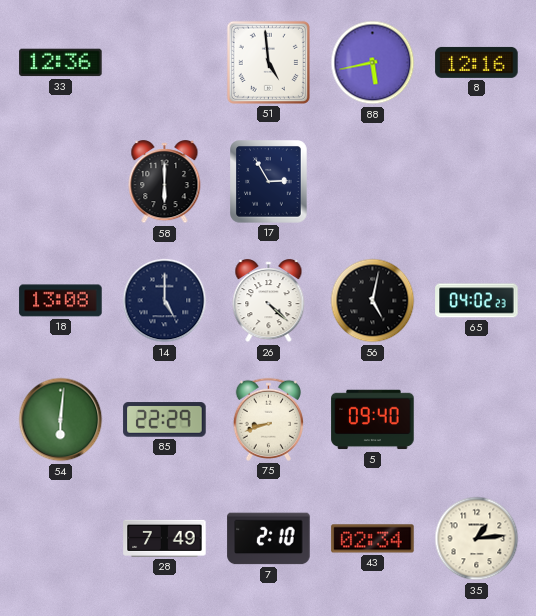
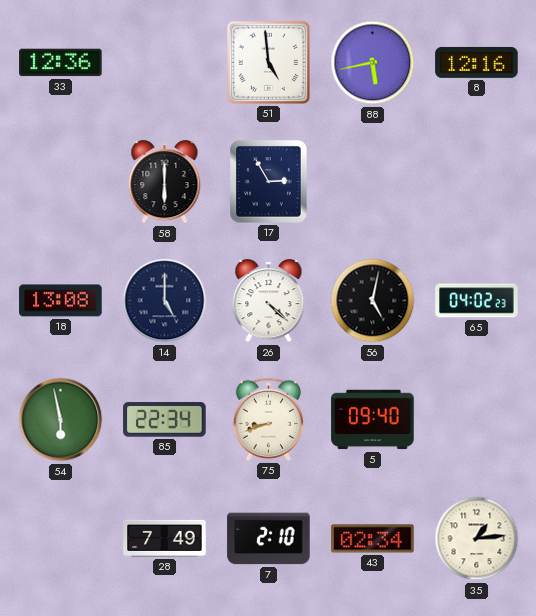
54: 6:01 -> 5:58
85: 22:29 -> 22:34
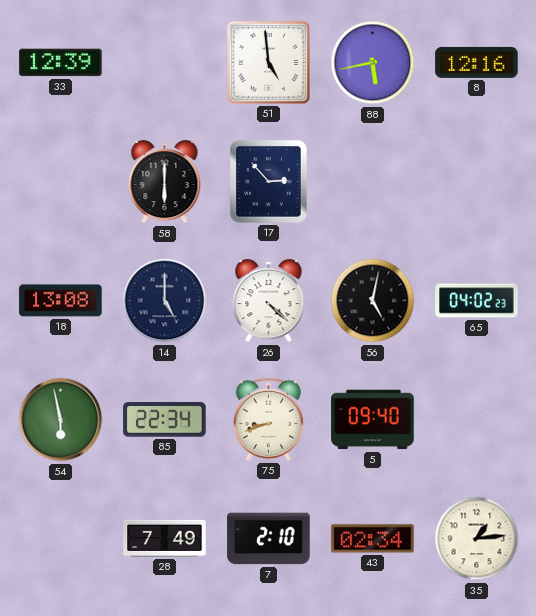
33: 12:36 -> 12:39
17: 2:55 -> 2:53
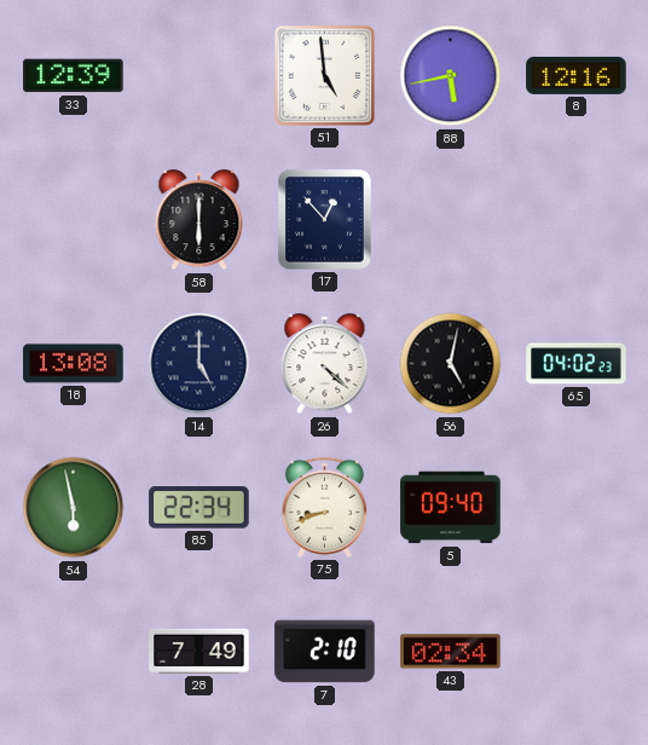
17: 2:53 -> 12:53
35: 1:14 -> none
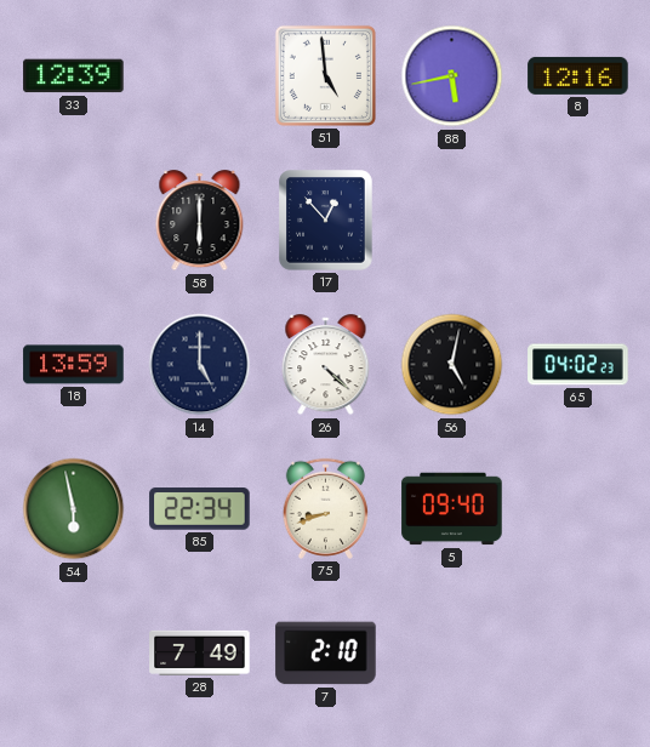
18: 13:08 -> 13:59
43: 02:34 -> none
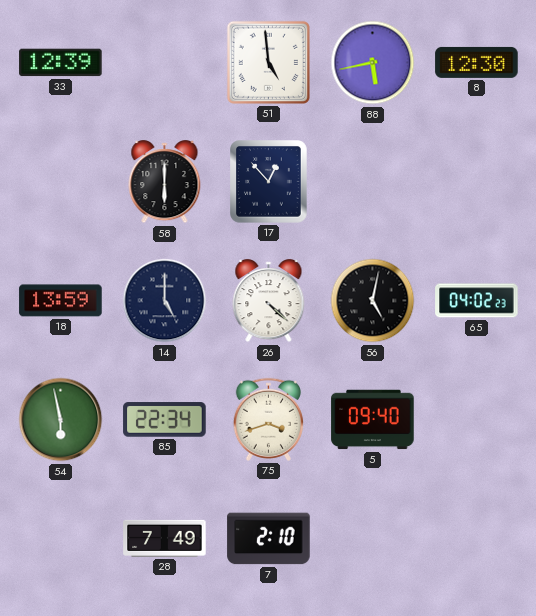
8: 12:16 -> 12:30
75: 8:42 -> 3:42
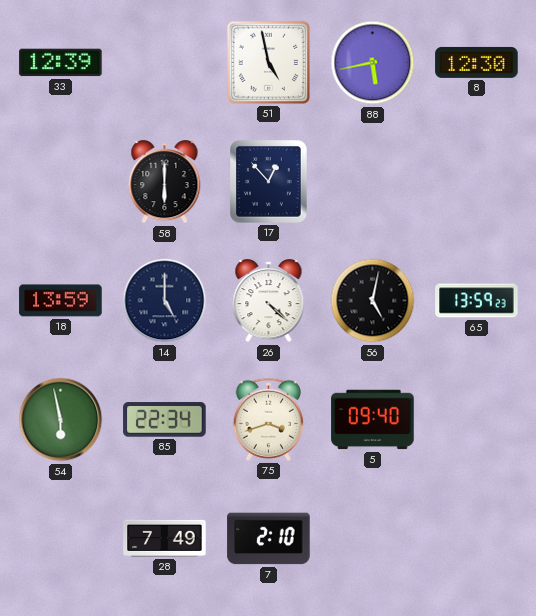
51: 4:59 -> 4:58
65: 04:02 -> 13:59
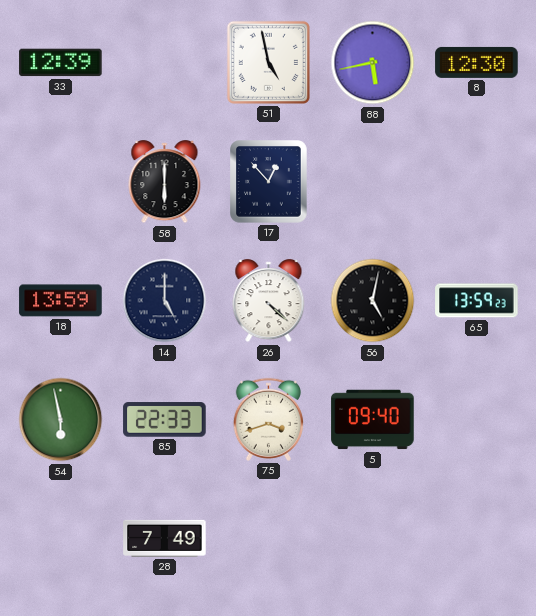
85: 22:34 -> 22:33
7: 2:10 -> none
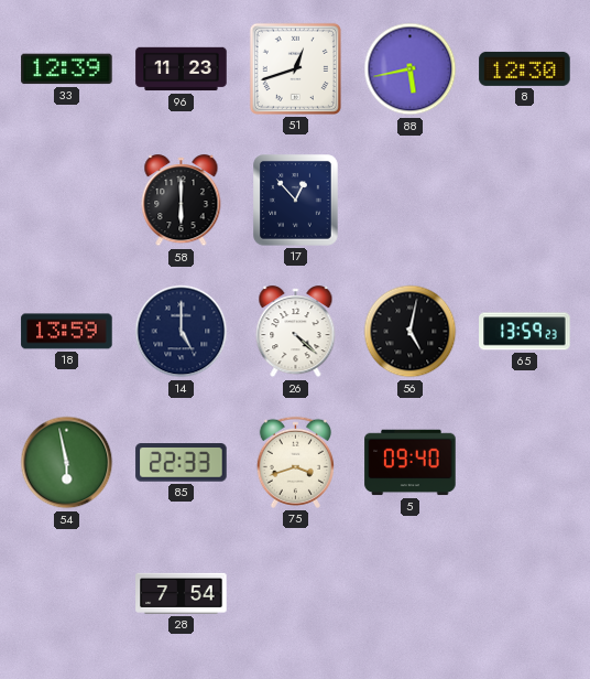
96: none -> 11:23
51: 4:58 -> 12:42
28: 7:49 -> 7:54
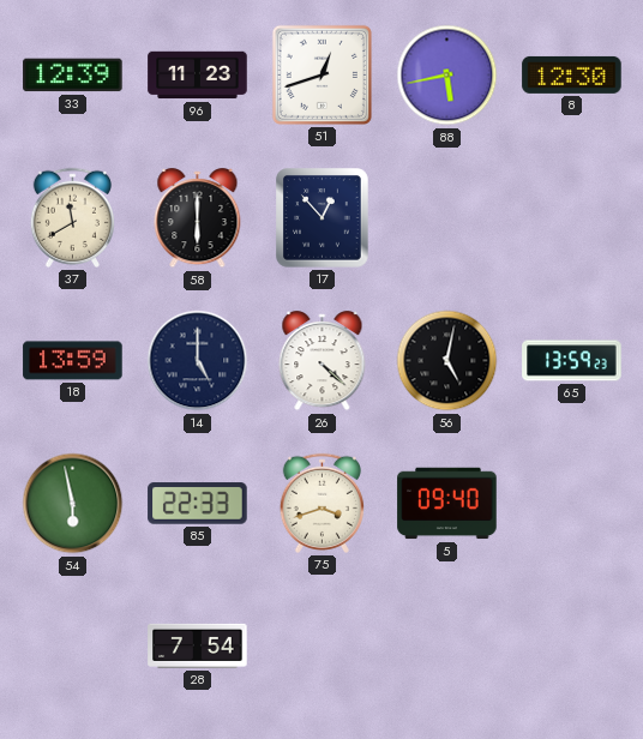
37: none -> 11:40
